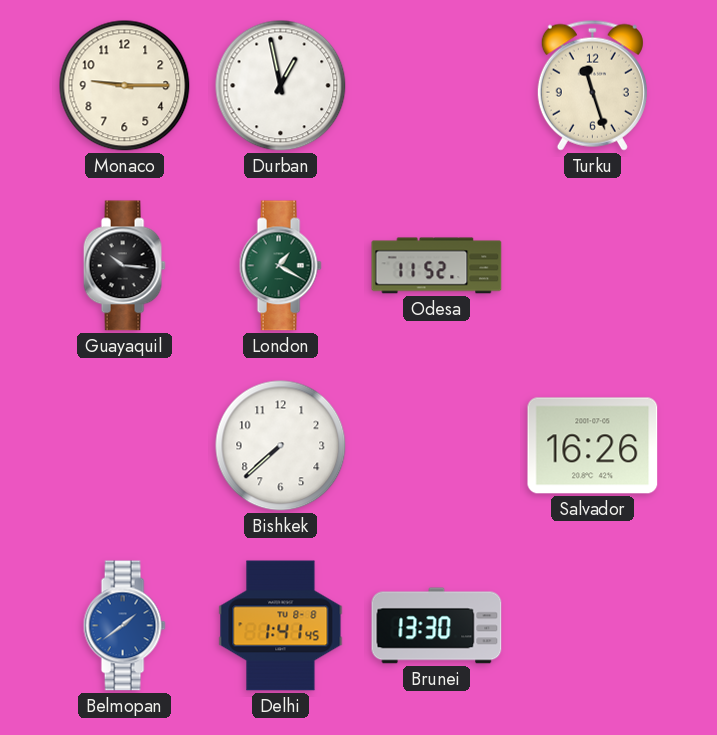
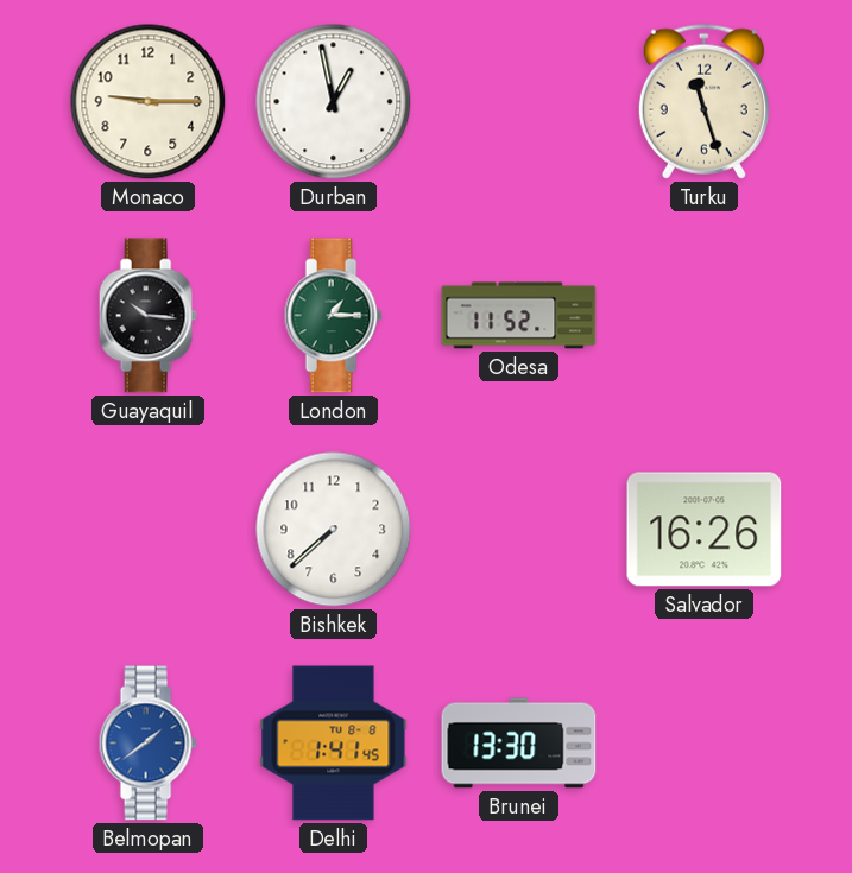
London: 1:20 -> 1:15
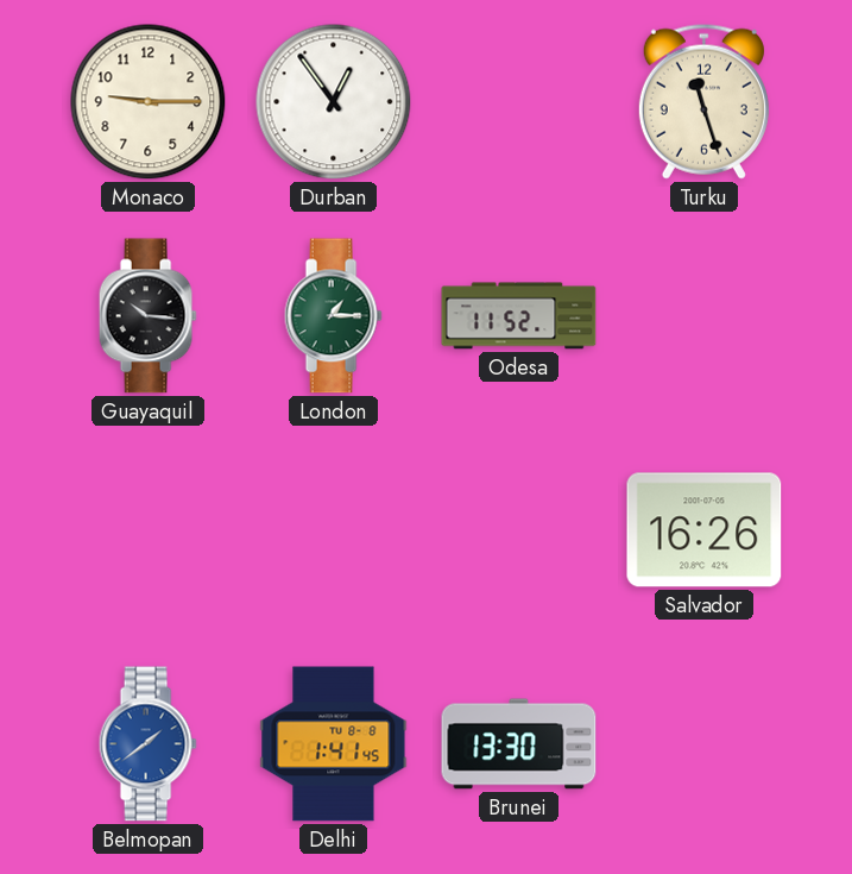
Durban: 12:58 -> 12:54
Bishkek: 7:38 -> none
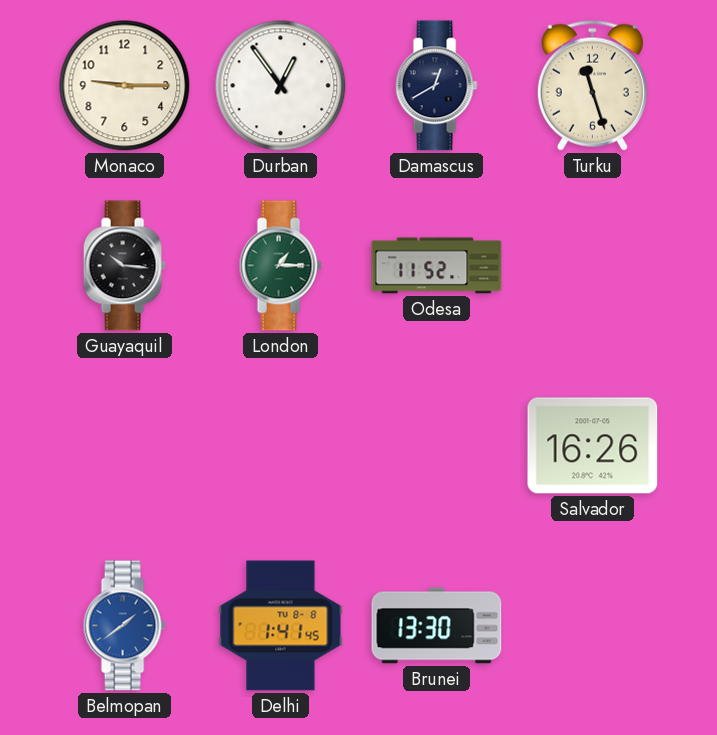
Damascus: none -> 12:40
